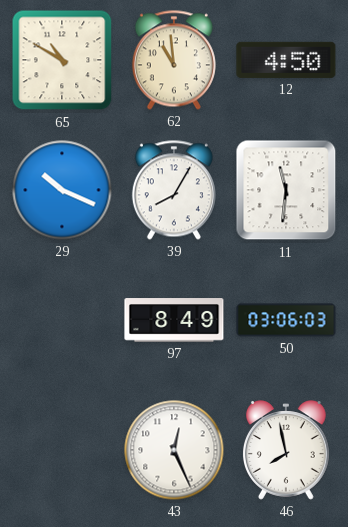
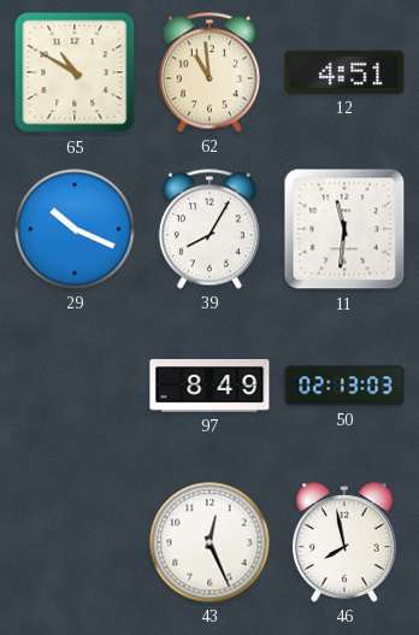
12: 4:50 -> 4:51
50: 03:06 -> 02:13
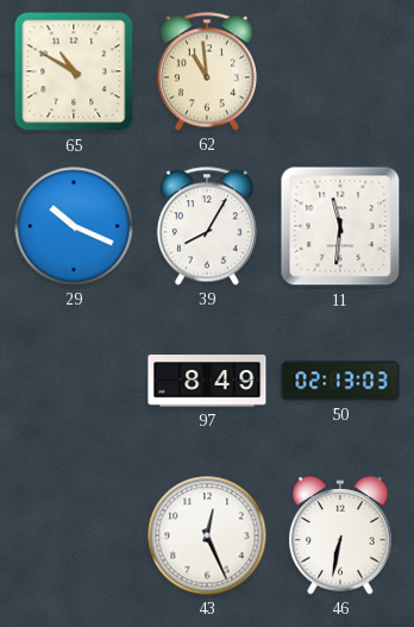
12: 4:51 -> none
46: 7:58 -> 6:32
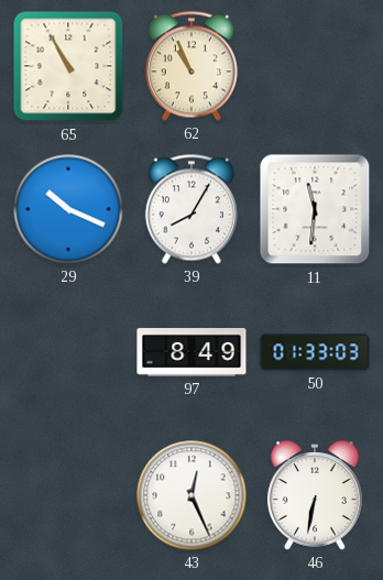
65: 10:50 -> 10:55
62: 10:59 -> 10:56
50: 02:13 -> 01:33
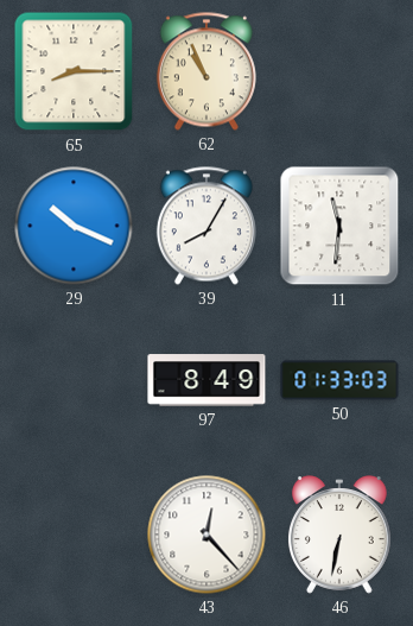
65: 10:55 -> 8:15
43: 12:26 -> 12:23
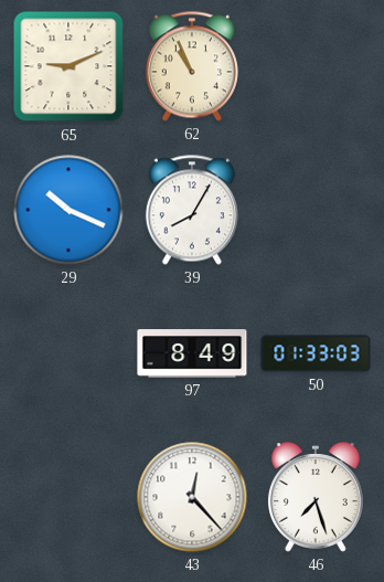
65: 8:15 -> 9:11
11: 11:31 -> none
46: 6:32 -> 7:27
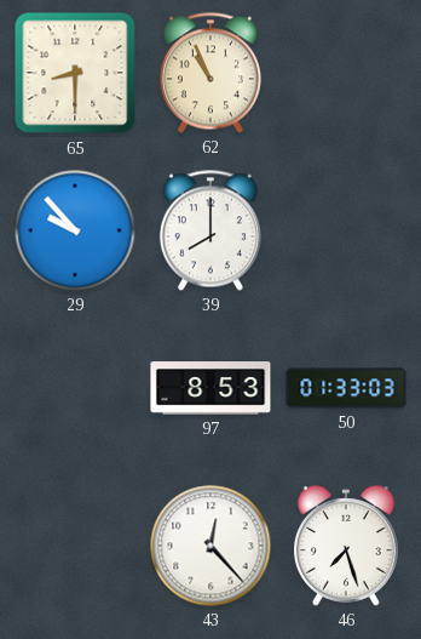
65: 9:11 -> 8:30
29: 10:19 -> 9:53
39: 8:05 -> 8:00
97: 8:49 -> 8:53
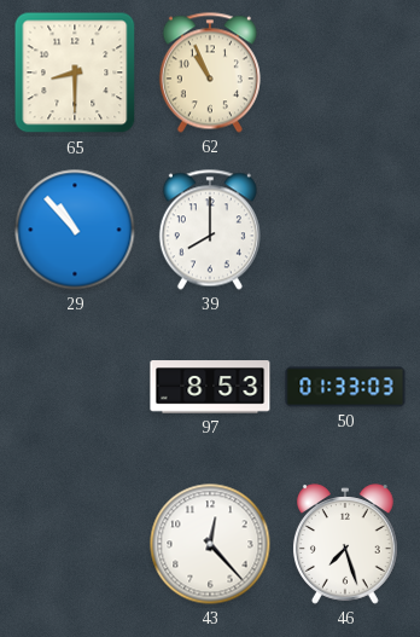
29: 9:53 -> 10:53
